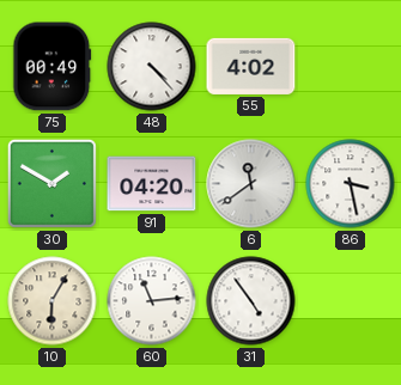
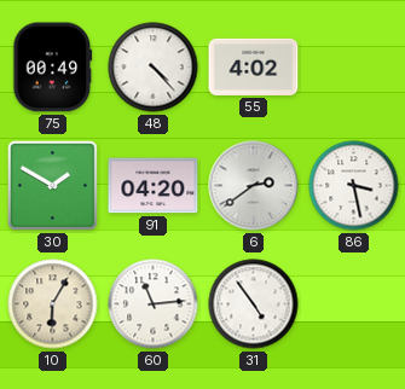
6: 11:39 -> 2:39
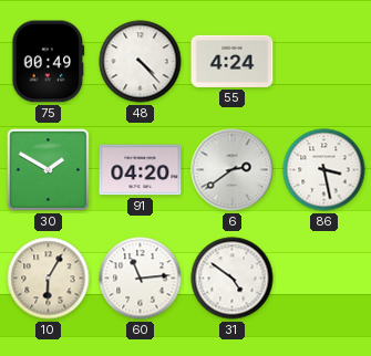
55: 4:02 -> 4:24
31: 4:54 -> 4:51
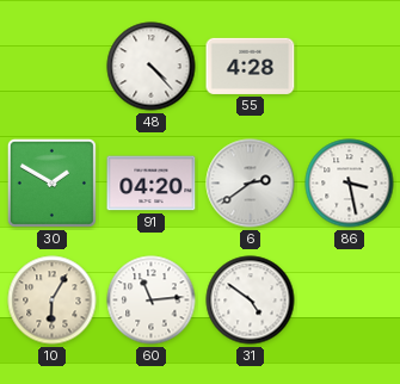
75: 00:49 -> none
55: 4:24 -> 4:28
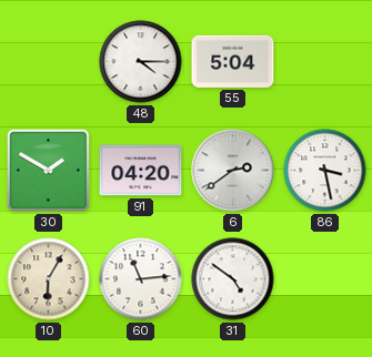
48: 4:23 -> 4:15
55: 4:28 -> 5:04
